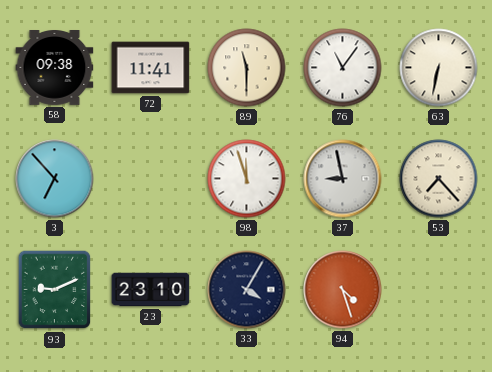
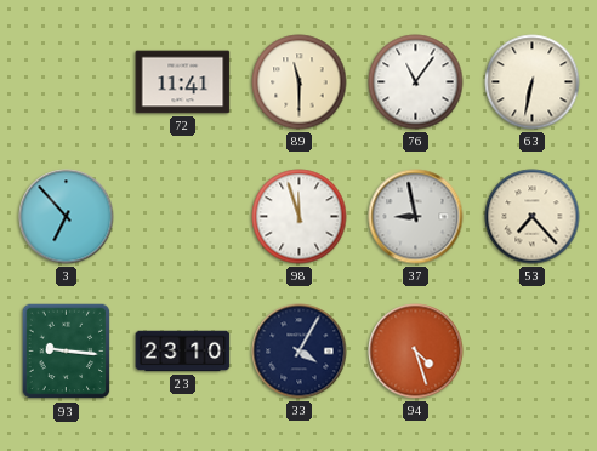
58: 09:38 -> none
93: 9:11 -> 9:16
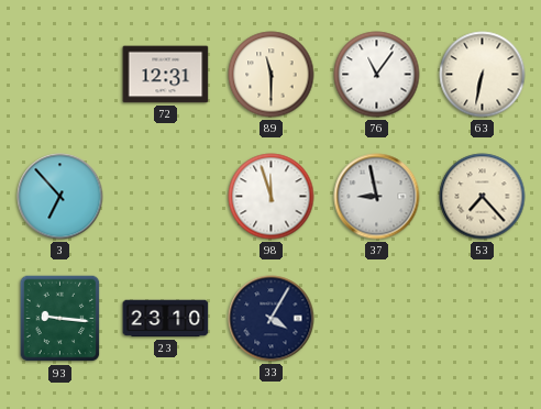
72: 11:41 -> 12:31
94: 4:27 -> none
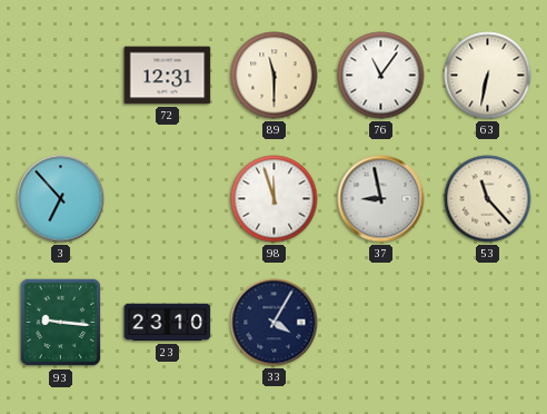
53: 7:23 -> 11:23
